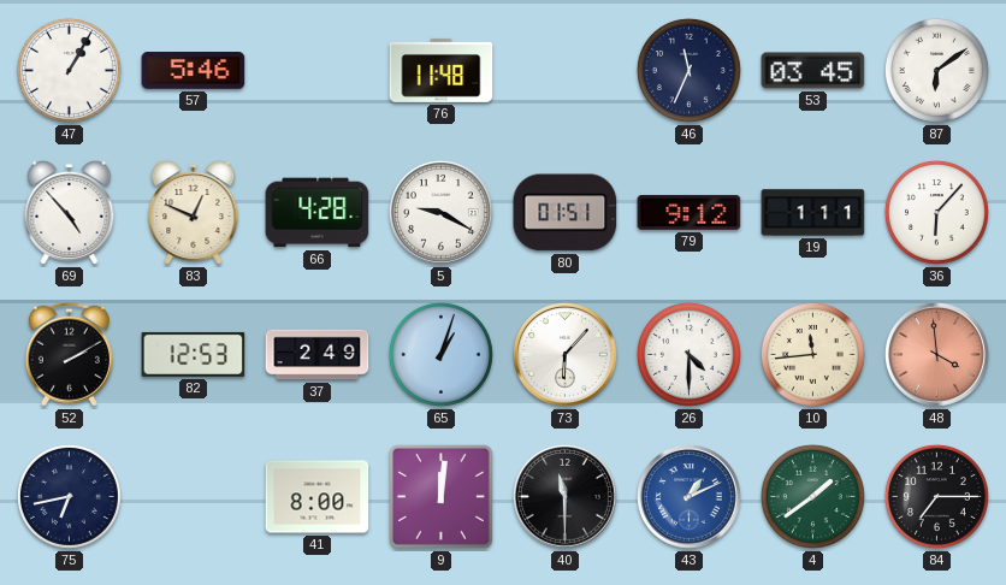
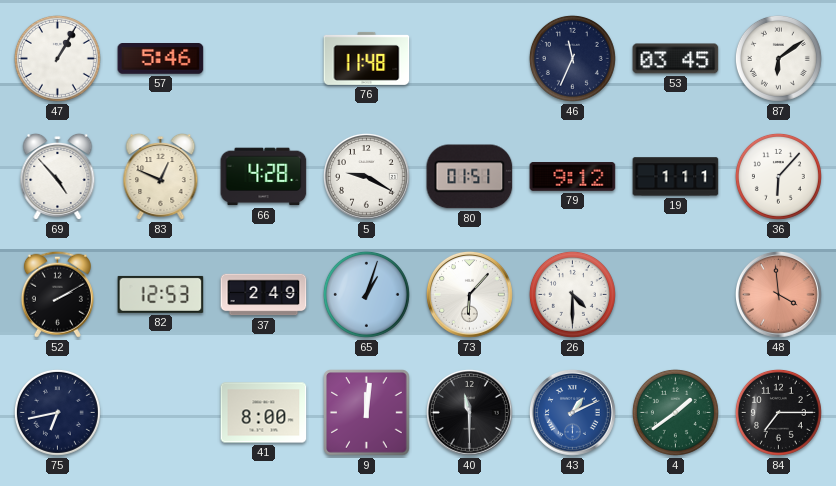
10: 11:44 -> none
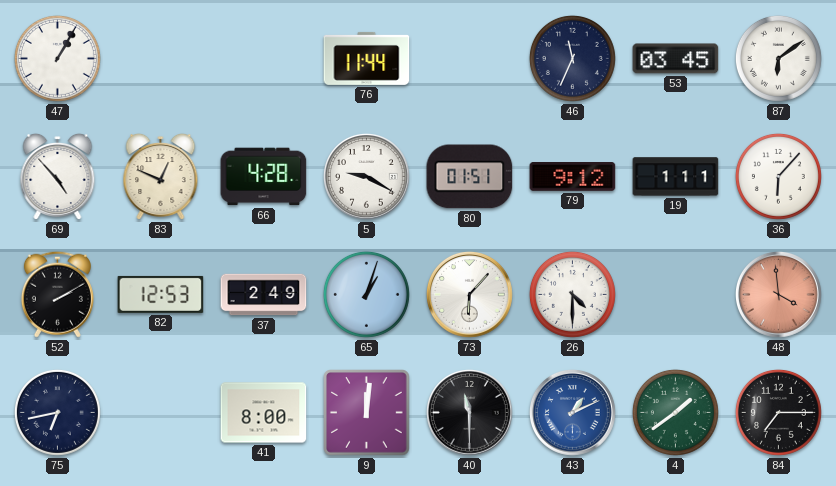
57: 5:46 -> none
76: 11:48 -> 11:44
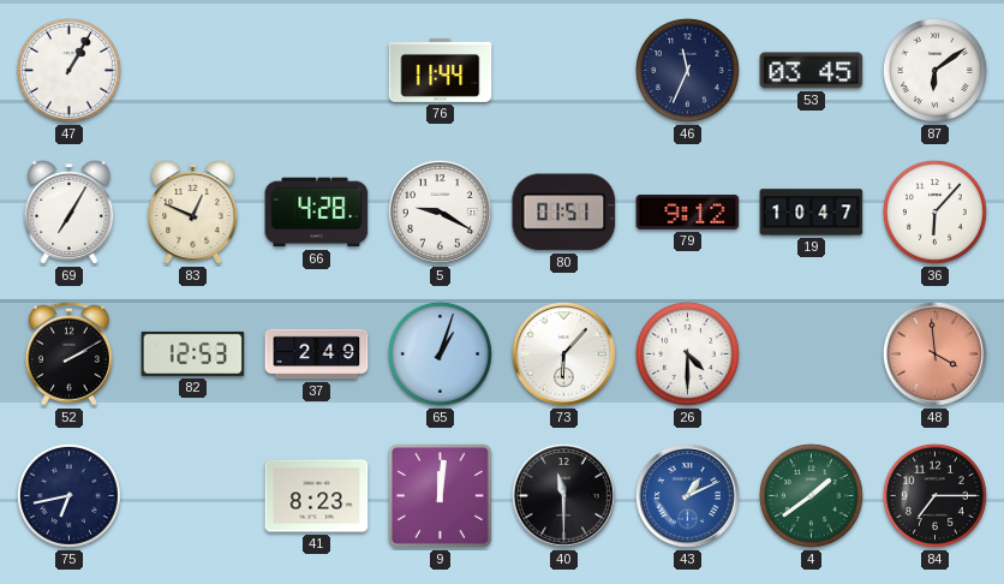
69: 4:53 -> 7:05
19: 1:11 -> 10:47
41: 8:00 -> 8:23
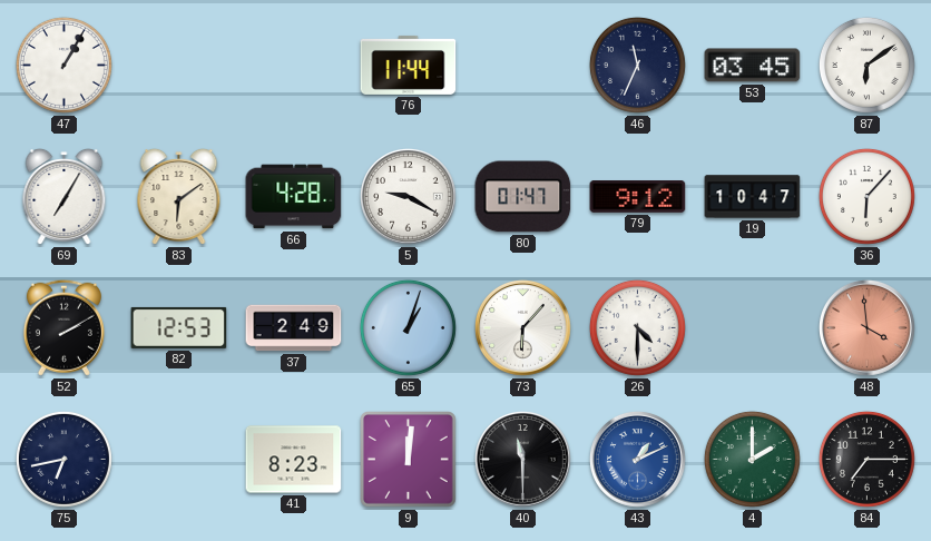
83: 12:49 -> 6:09
80: 01:51 -> 01:47
4: 1:39 -> 2:00
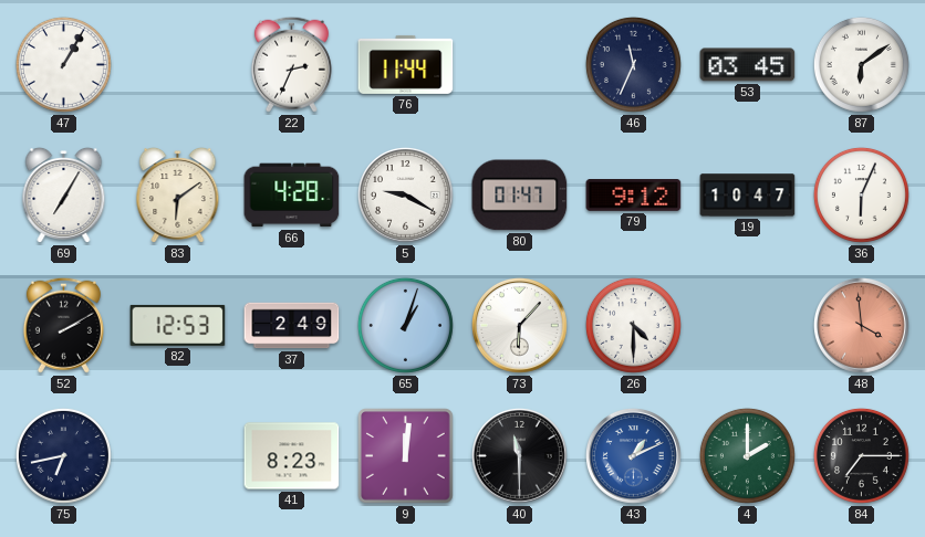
22: none -> 2:34
36: 6:07 -> 6:04
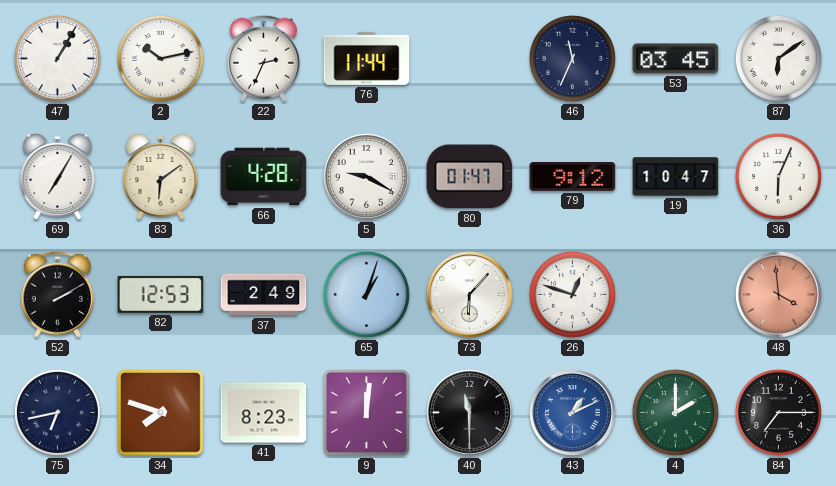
2: none -> 10:13
26: 4:30 -> 12:48
34: none -> 7:48
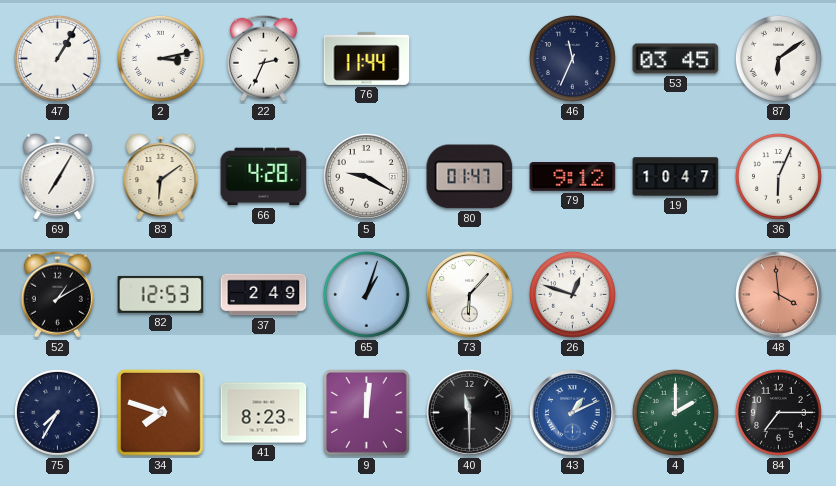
2: 10:13 -> 3:13
52: 2:10 -> 1:10
75: 6:43 -> 7:35
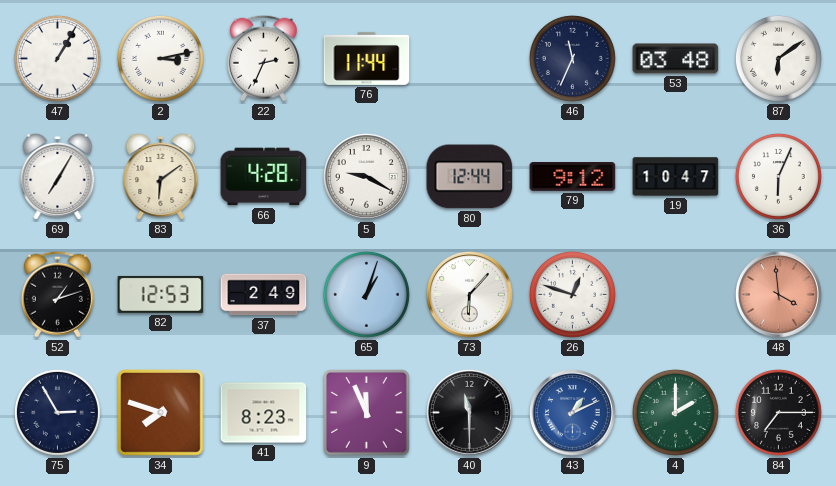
53: 03:45 -> 03:48
80: 01:47 -> 12:44
52: 1:10 -> 1:12
75: 7:35 -> 2:55
9: 12:01 -> 11:56
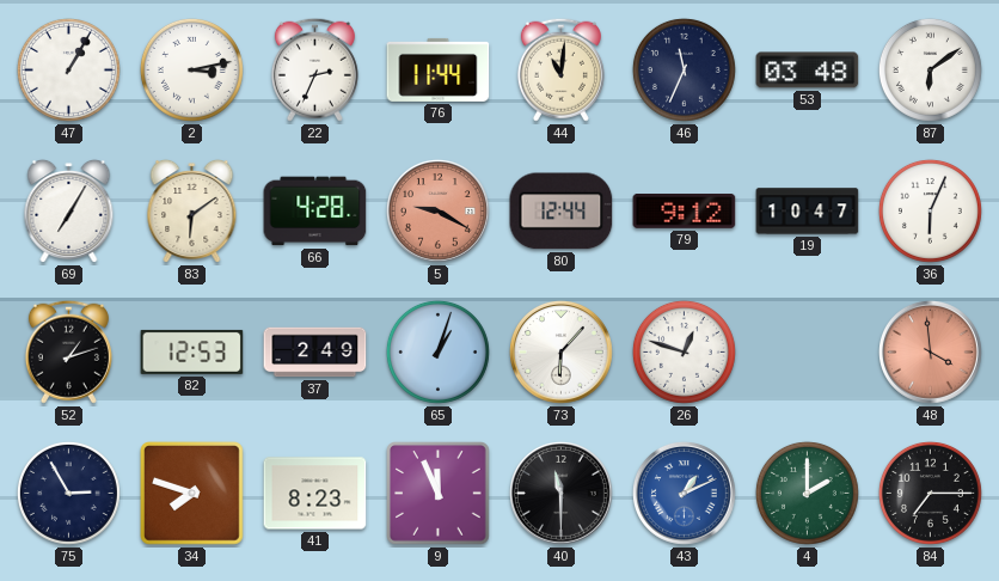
44: none -> 11:01
5 dial: white -> salmon
